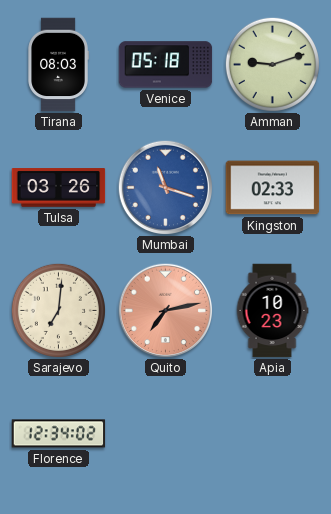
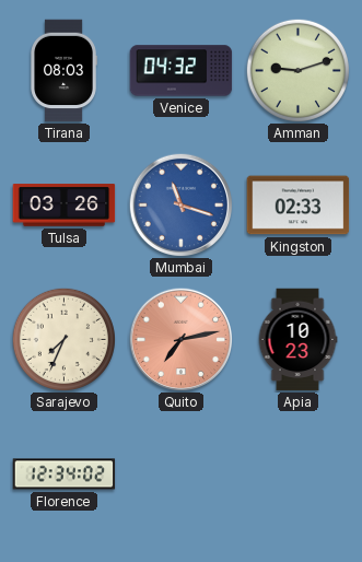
Venice: 05:18 -> 04:32
Sarajevo: 7:01 -> 7:34
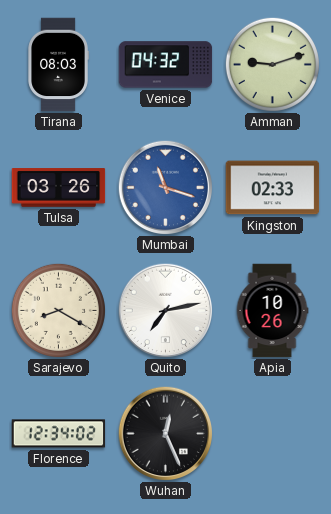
Sarajevo: 7:34 -> 8:20
Quito dial: salmon -> white
Apia: 10:23 -> 10:26
Wuhan: none -> 12:26
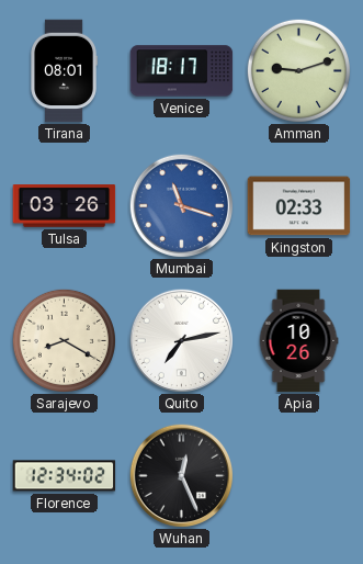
Tirana: 08:03 -> 08:01
Venice: 04:32 -> 18:17
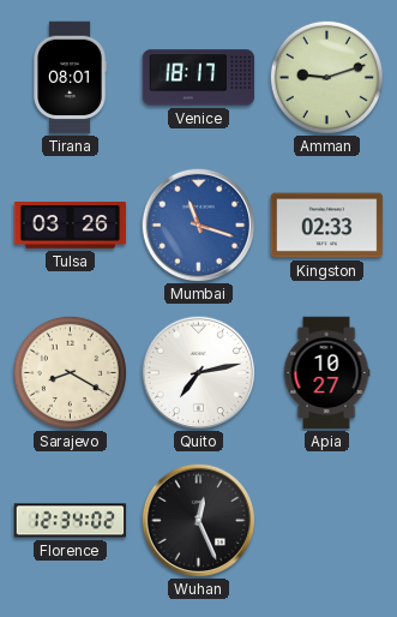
Apia: 10:26 -> 10:27
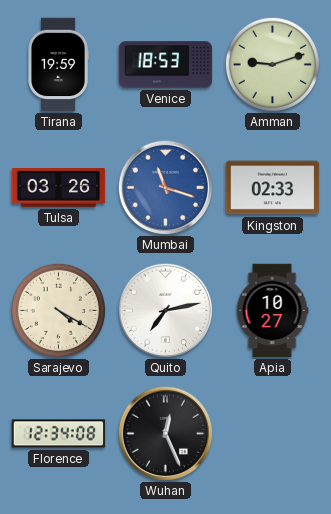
Tirana: 08:01 -> 19:59
Venice: 18:17 -> 18:53
Sarajevo: 8:20 -> 4:20
Florence: 12:34:02 -> 12:34:08
